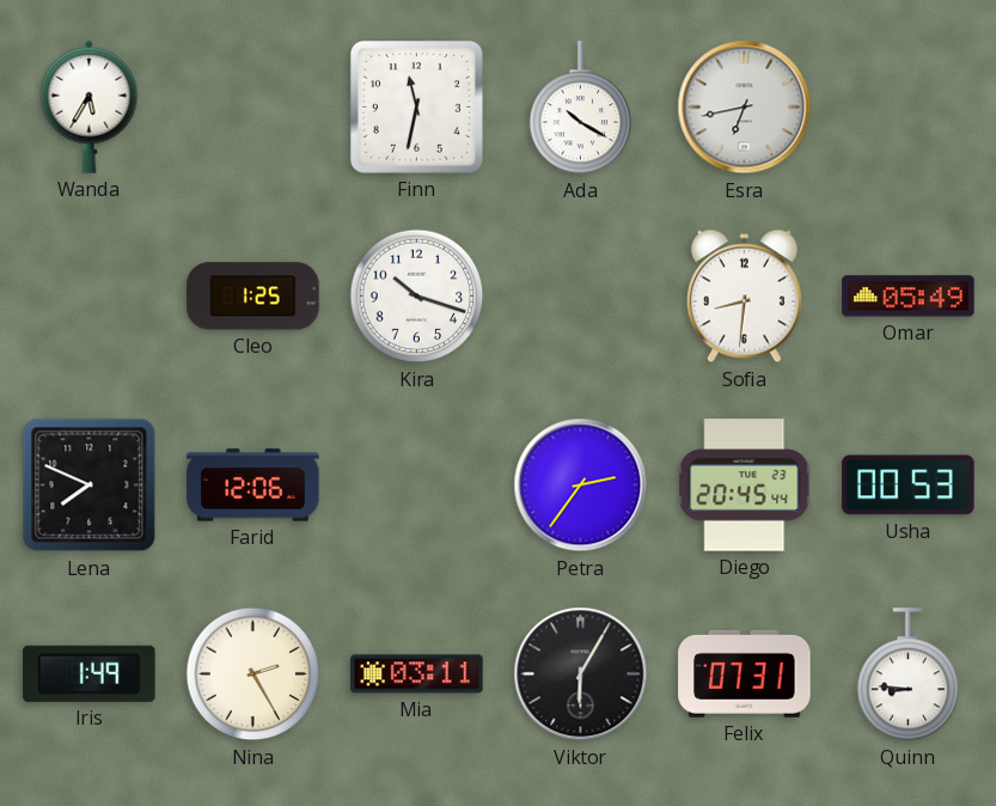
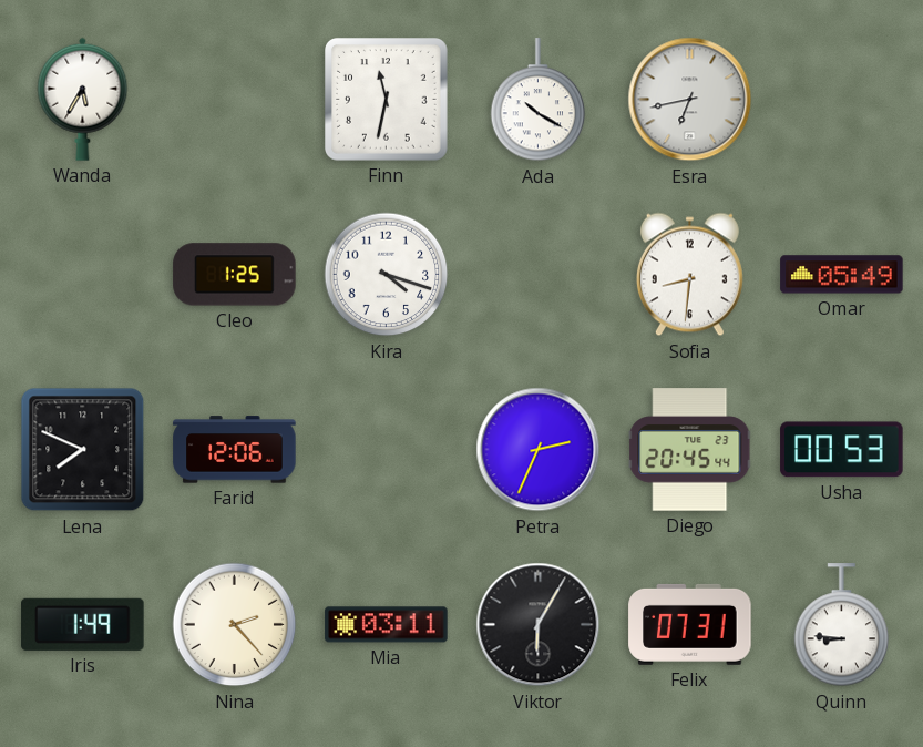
Kira: 10:18 -> 4:18
Petra: 2:36 -> 2:34
Nina: 2:25 -> 2:23
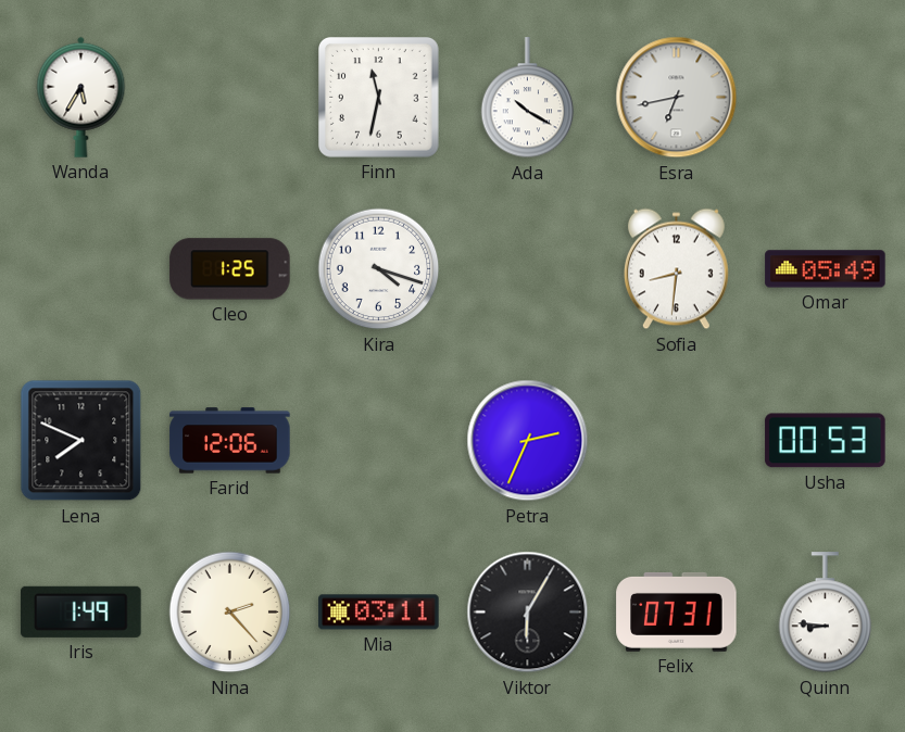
Diego: 20:45 -> none
